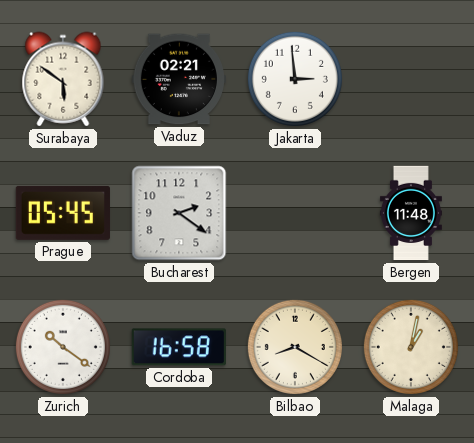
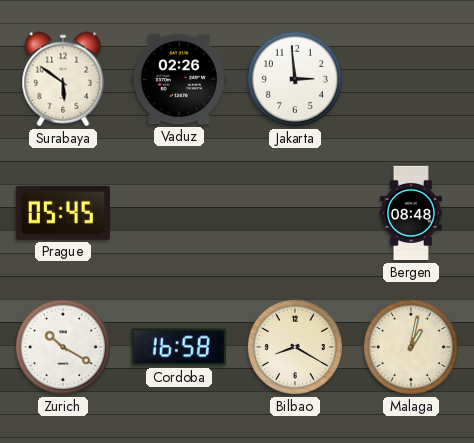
Vaduz: 02:21 -> 02:26
Bucharest: 2:21 -> none
Bergen: 11:48 -> 08:48
Zurich: 10:21 -> 10:20
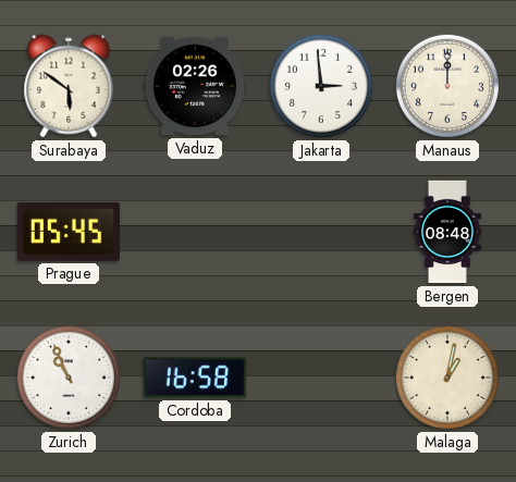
Manaus: none -> 12:00
Zurich: 10:20 -> 10:56
Bilbao: 8:20 -> none
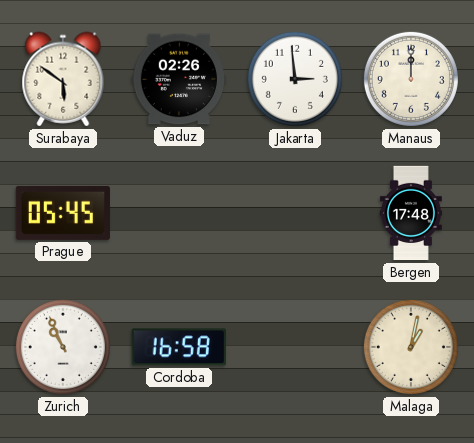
Bergen: 08:48 -> 17:48
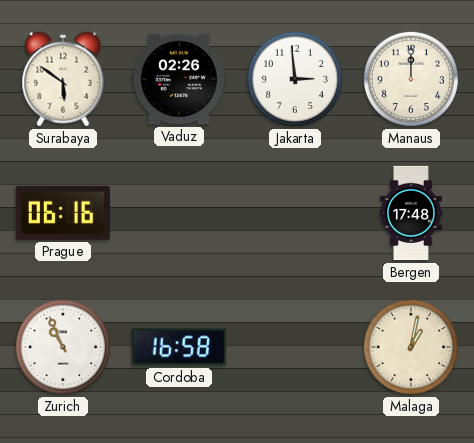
Prague: 05:45 -> 06:16
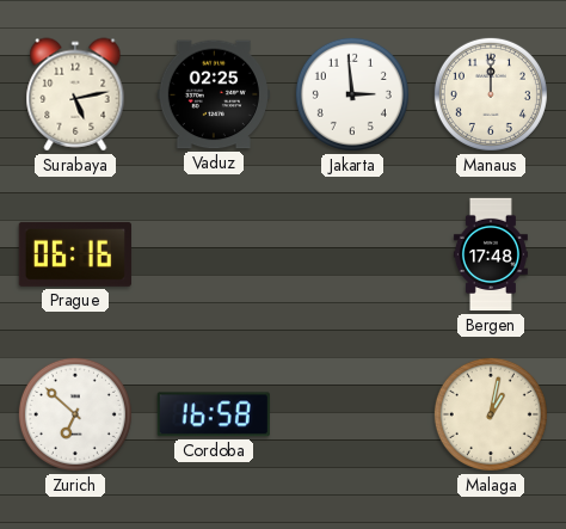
Surabaya: 5:51 -> 5:13
Vaduz: 02:26 -> 02:25
Zurich: 10:56 -> 6:52
